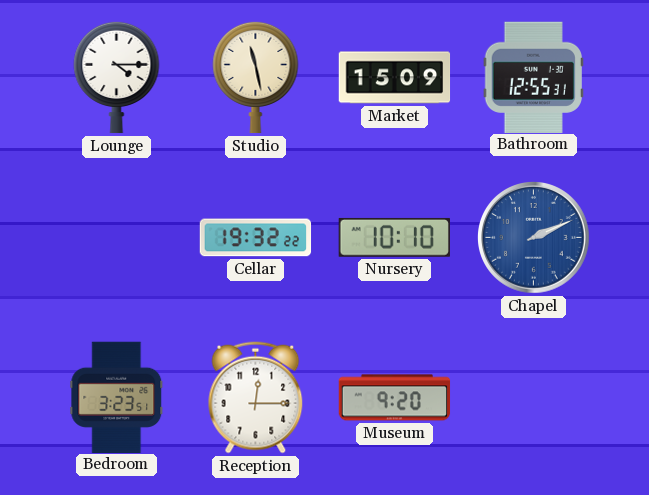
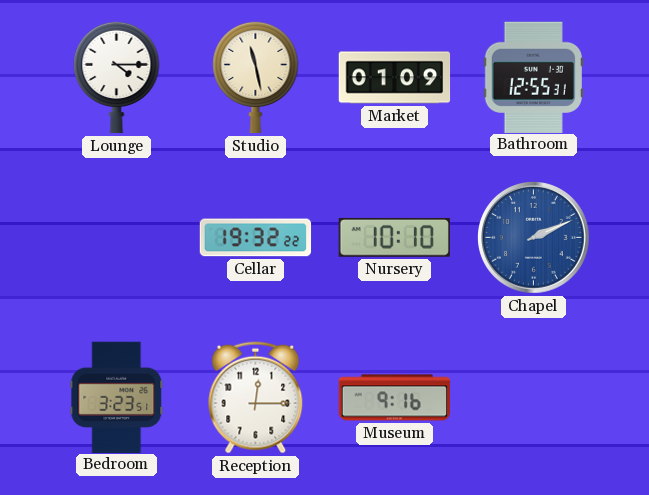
Market: 15:09 -> 01:09
Museum: 9:20 -> 9:16
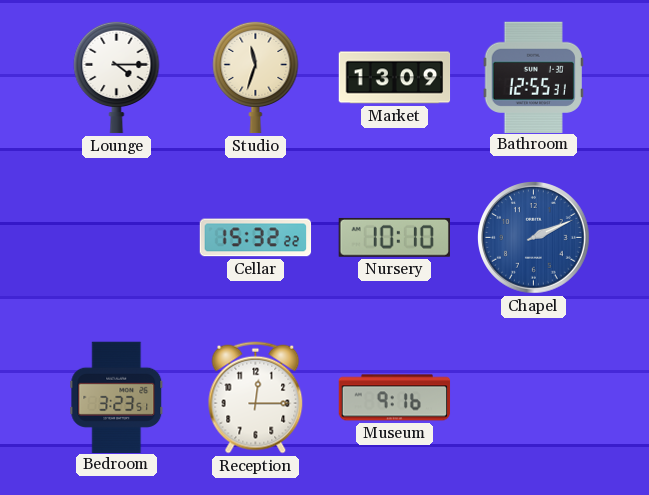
Studio: 11:28 -> 11:33
Market: 01:09 -> 13:09
Cellar: 19:32 -> 15:32
